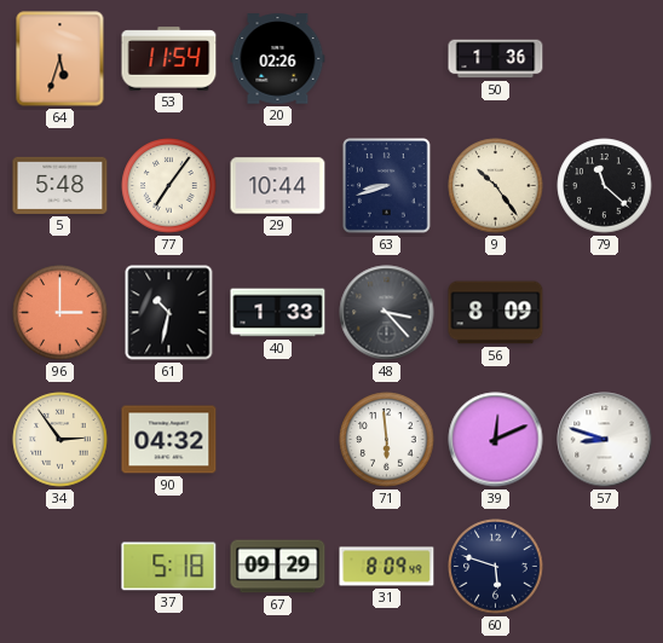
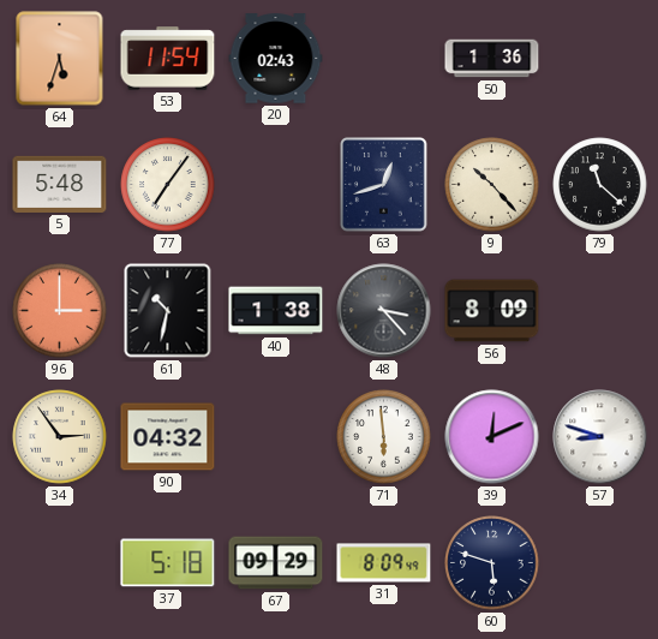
20: 02:26 -> 02:43
29: 10:44 -> none
63: 8:42 -> 12:42
9: 10:24 -> 10:23
40: 1:33 -> 1:38
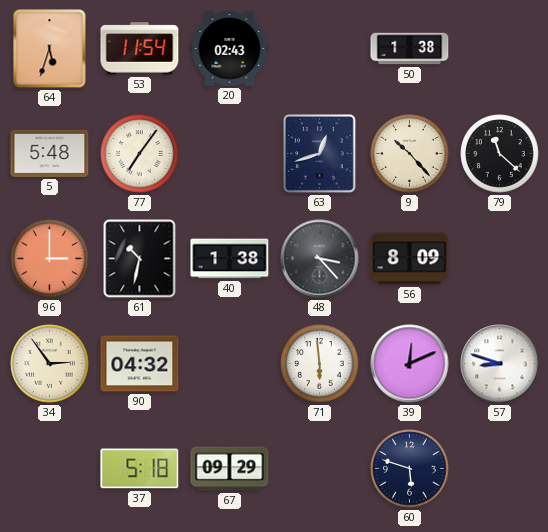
50: 1:36 -> 1:38
31: 8:09 -> none
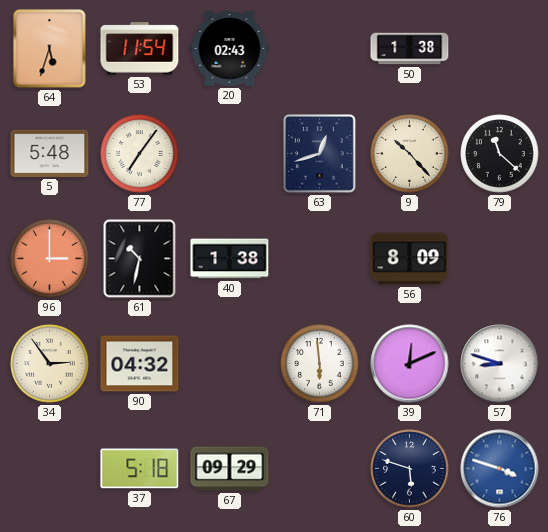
48: 3:23 -> none
76: none -> 3:48
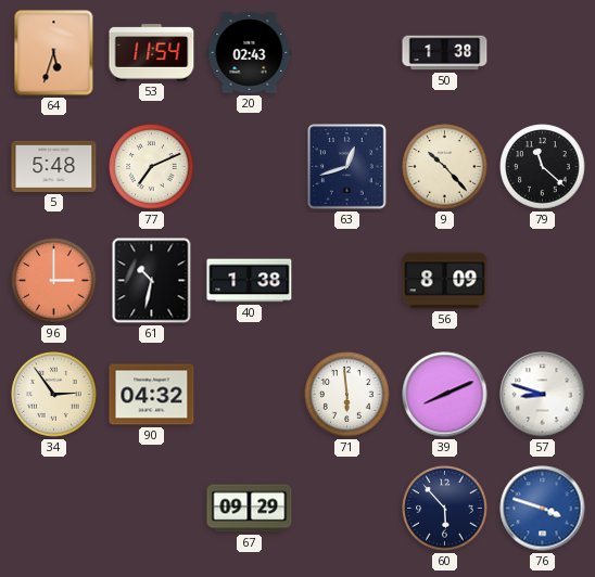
77: 7:06 -> 7:11
39: 12:11 -> 8:11
37: 5:18 -> none
60: 5:48 -> 5:53
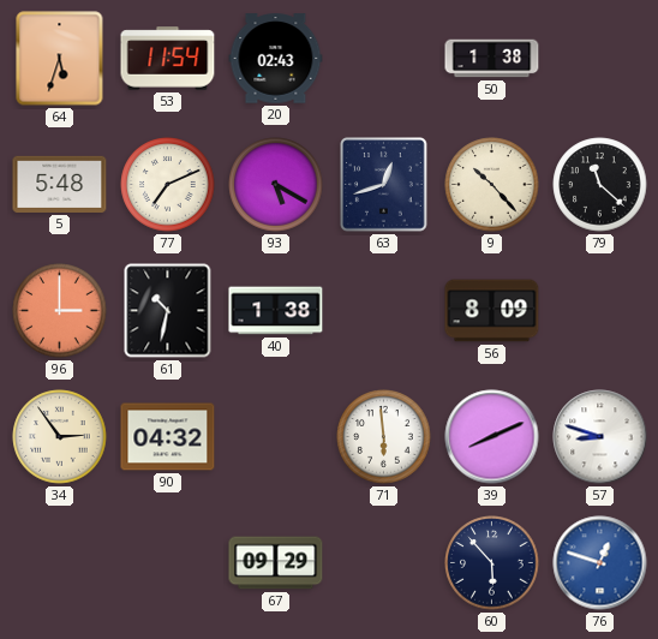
93: none -> 5:20
76: 3:48 -> 12:48
